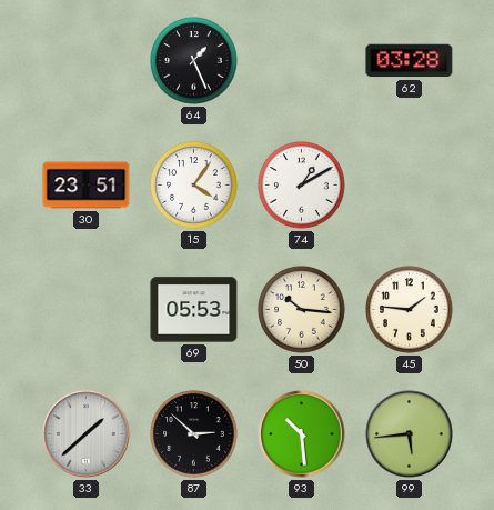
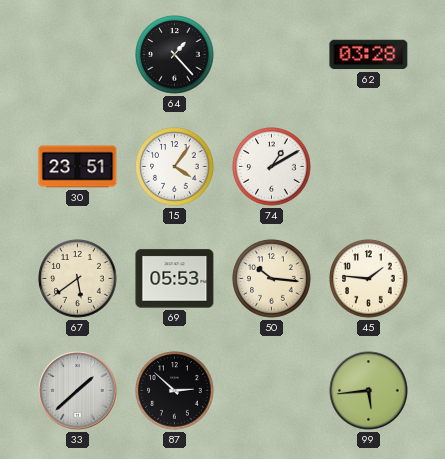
64: 1:26 -> 1:23
67: none -> 5:39
93: 10:29 -> none
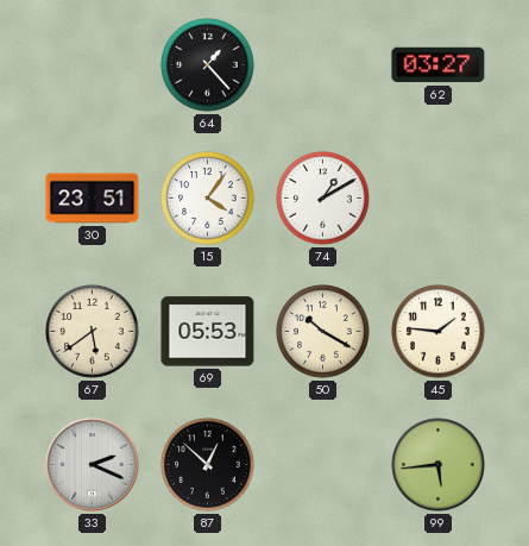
62: 03:28 -> 03:27
50: 10:16 -> 10:20
33: 1:38 -> 2:19
87: 2:52 -> 12:52
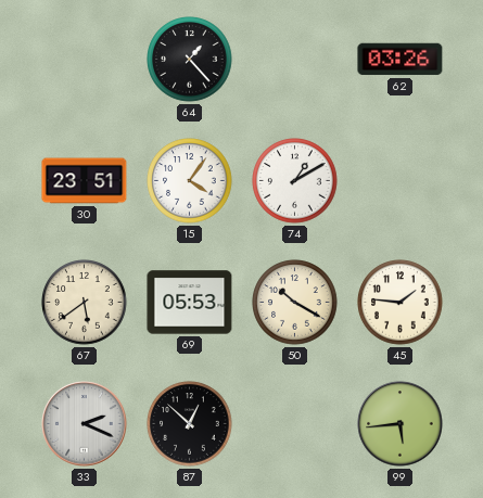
62: 03:27 -> 03:26
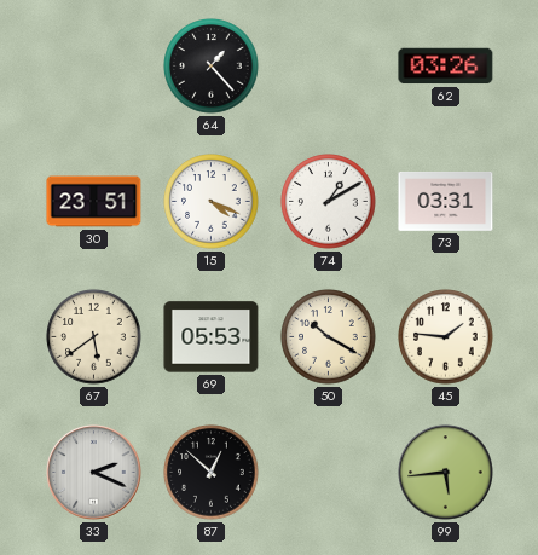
15: 4:06 -> 4:19
73: none -> 03:31
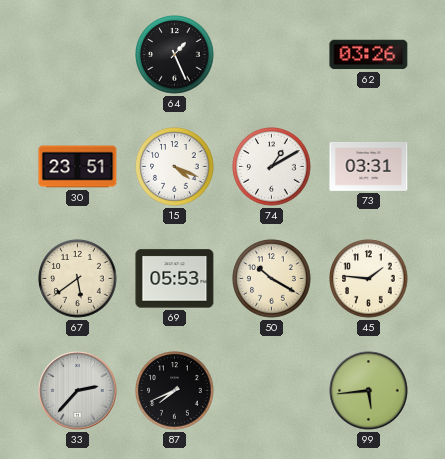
64: 1:23 -> 1:26
33: 2:19 -> 2:37
87: 12:52 -> 7:41
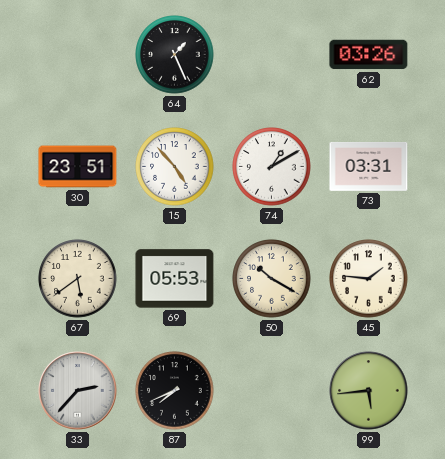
15: 4:19 -> 4:53
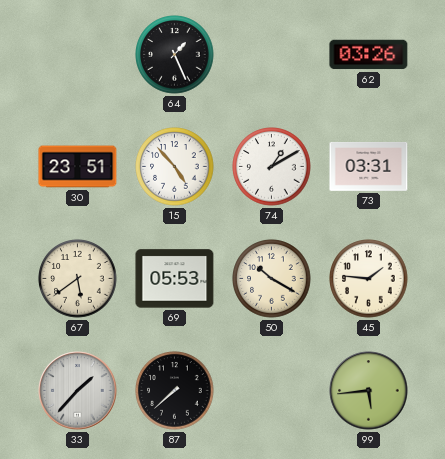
33: 2:37 -> 1:37
87: 7:41 -> 7:38
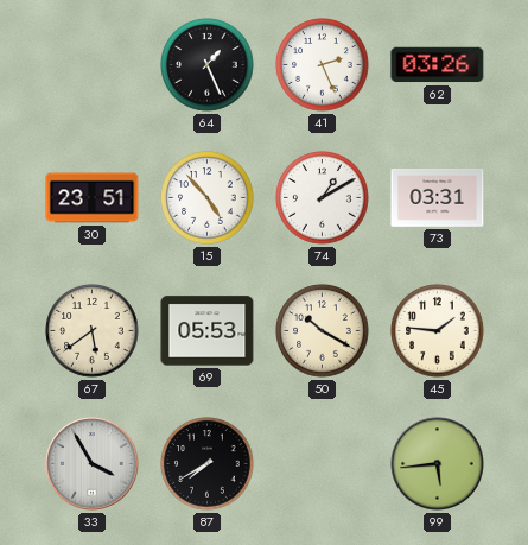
41: none -> 2:26
33: 1:37 -> 3:55
87: 7:38 -> 7:40
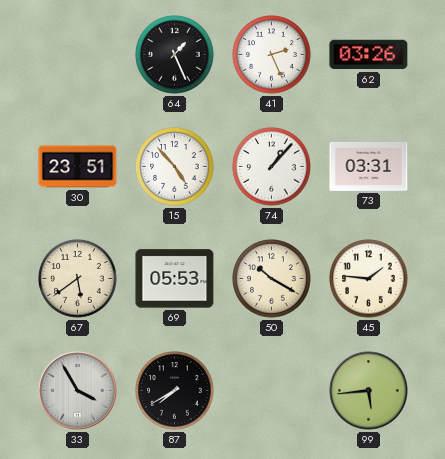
74: 1:10 -> 1:07
